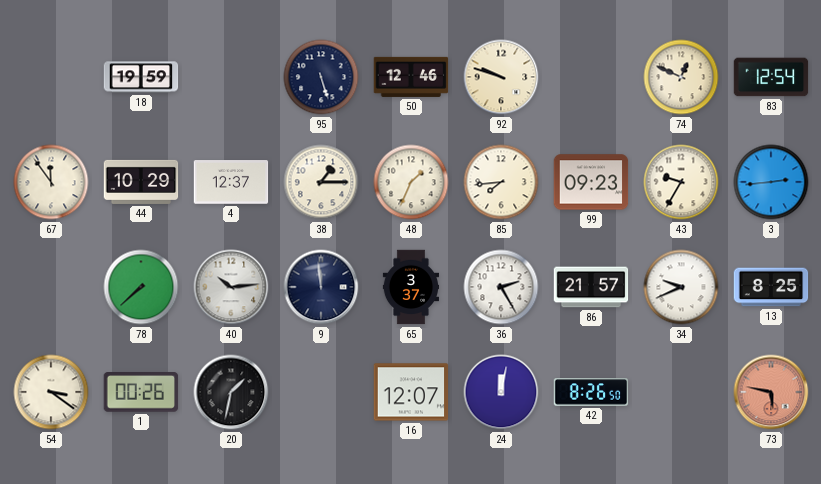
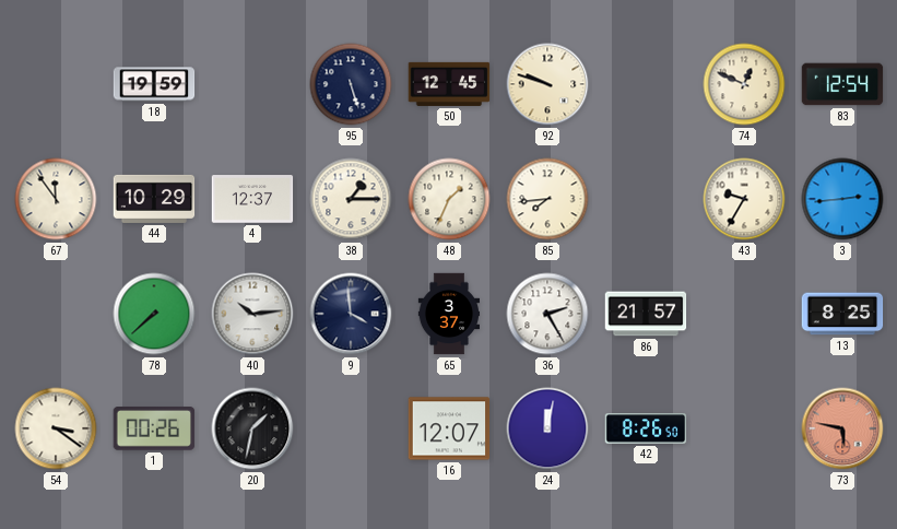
50: 12:46 -> 12:45
99: 09:23 -> none
9: 11:59 -> 3:59
34: 9:41 -> none
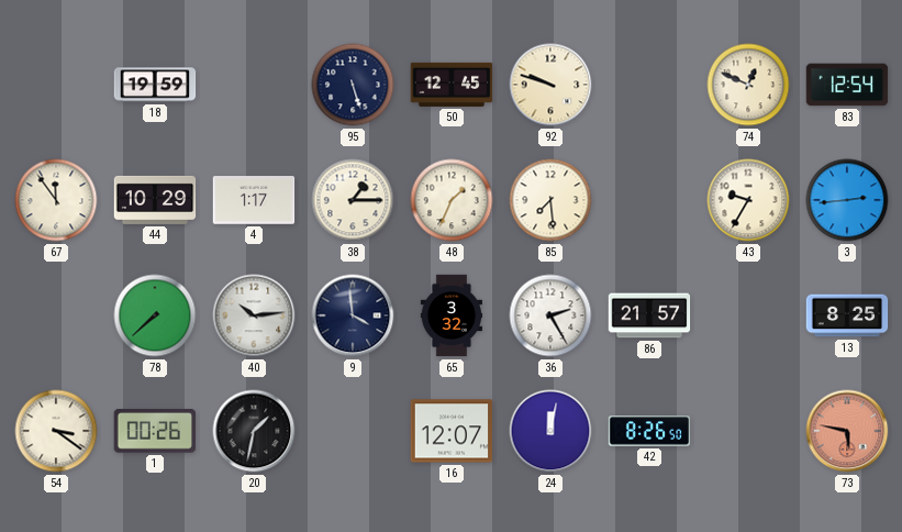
4: 12:37 -> 1:17
85: 7:44 -> 7:29
65: 3:37 -> 3:32
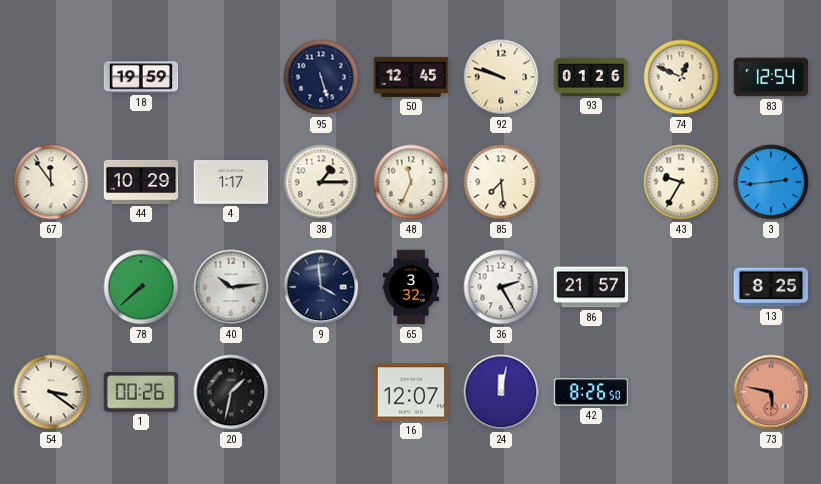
93: none -> 01:26
48: 1:34 -> 11:34
